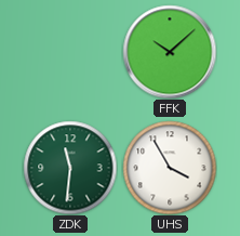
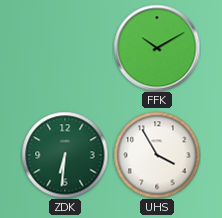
FFK: 10:08 -> 10:10
ZDK: 11:31 -> 6:31
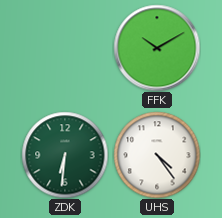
UHS: 3:55 -> 4:24
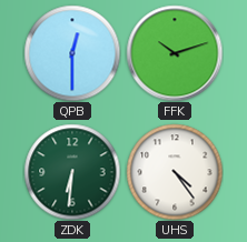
QPB: none -> 12:30
FFK: 10:10 -> 10:12
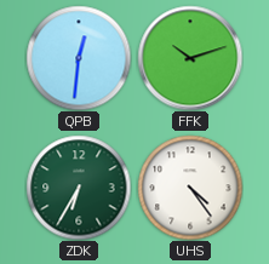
QPB: 12:30 -> 12:31
ZDK: 6:31 -> 6:35
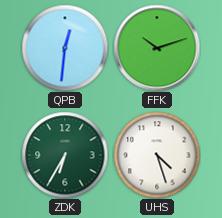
UHS: 4:24 -> 4:27
